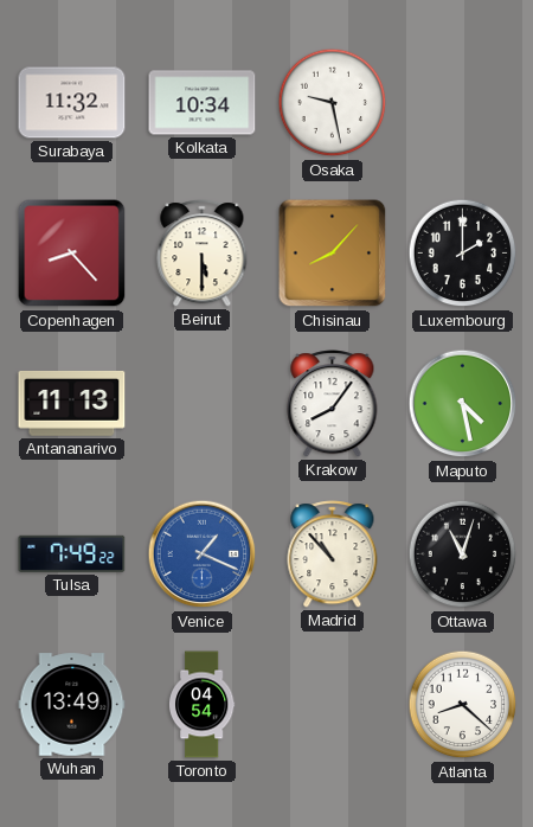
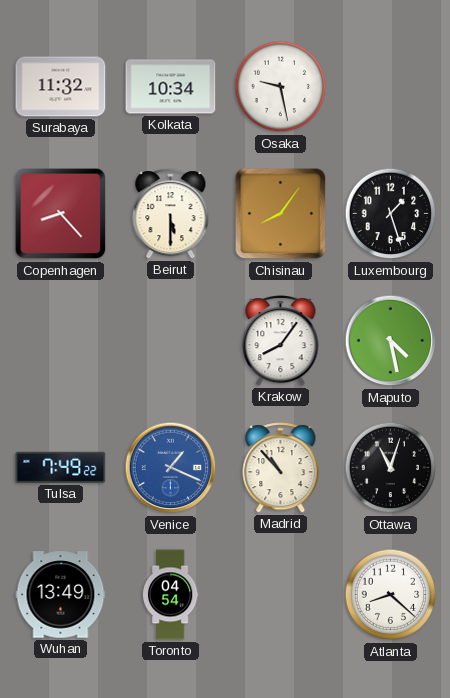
Chisinau: 8:07 -> 8:06
Luxembourg: 2:00 -> 1:27
Antananarivo: 11:13 -> none
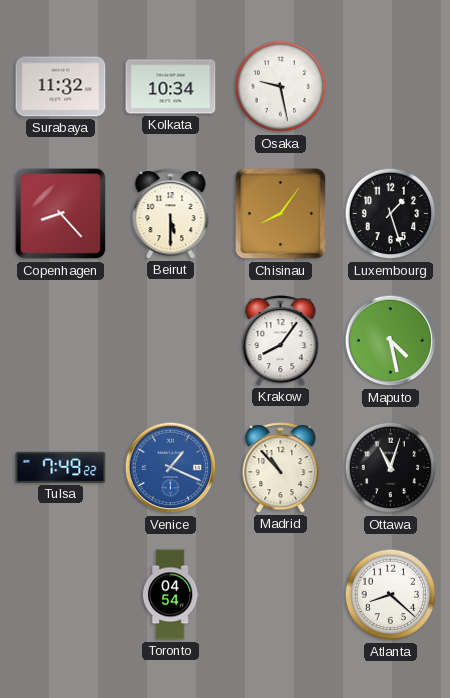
Wuhan: 13:49 -> none
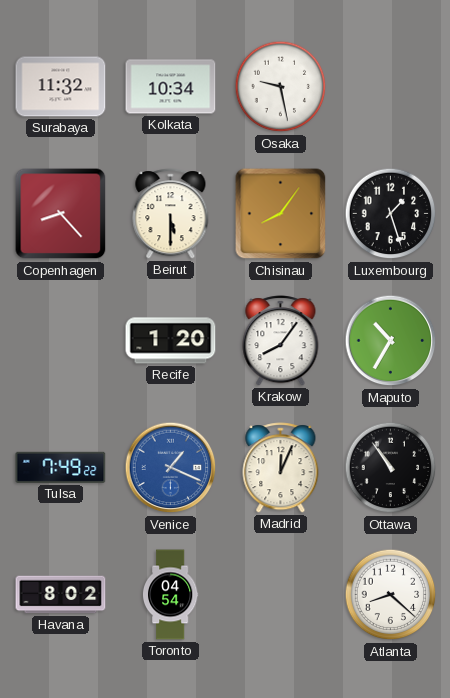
Recife: none -> 1:20
Maputo: 4:28 -> 10:35
Madrid: 10:53 -> 12:04
Ottawa: 11:03 -> 10:54
Havana: none -> 8:02
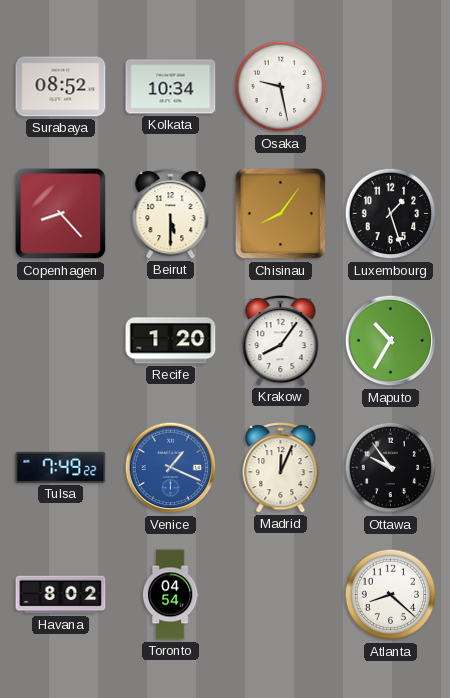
Surabaya: 11:32 -> 08:52
Ottawa: 10:54 -> 9:54
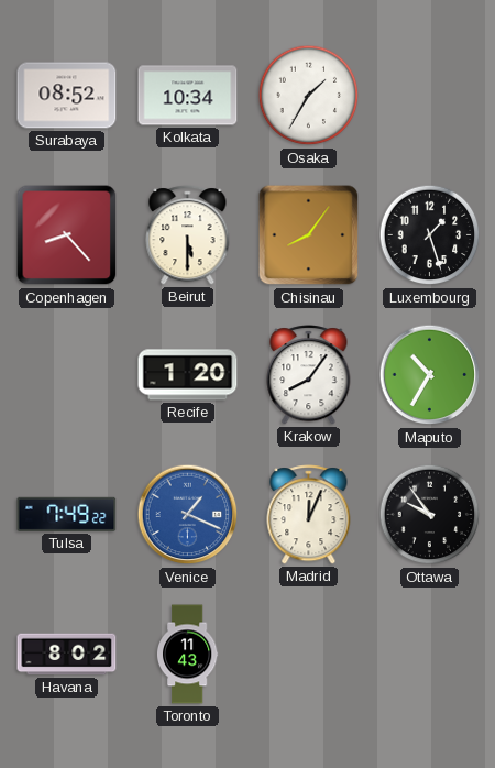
Osaka: 9:28 -> 1:35
Toronto: 04:54 -> 11:43
Atlanta: 8:22 -> none
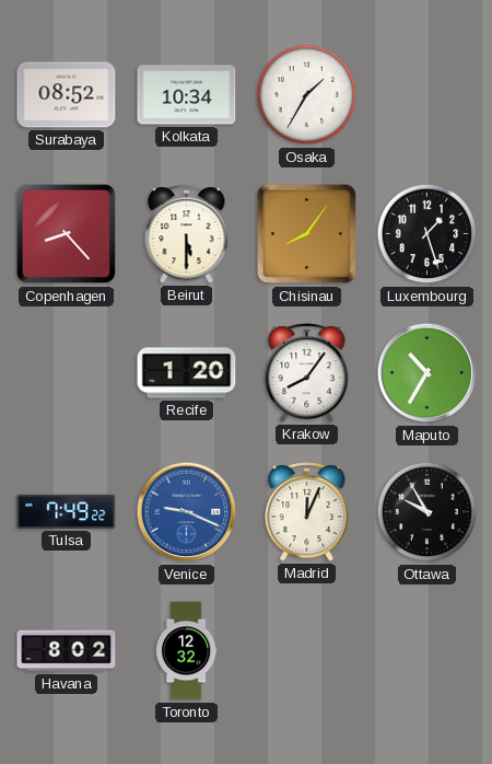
Venice: 1:19 -> 9:19
Ottawa: 9:54 -> 9:55
Toronto: 11:43 -> 12:32
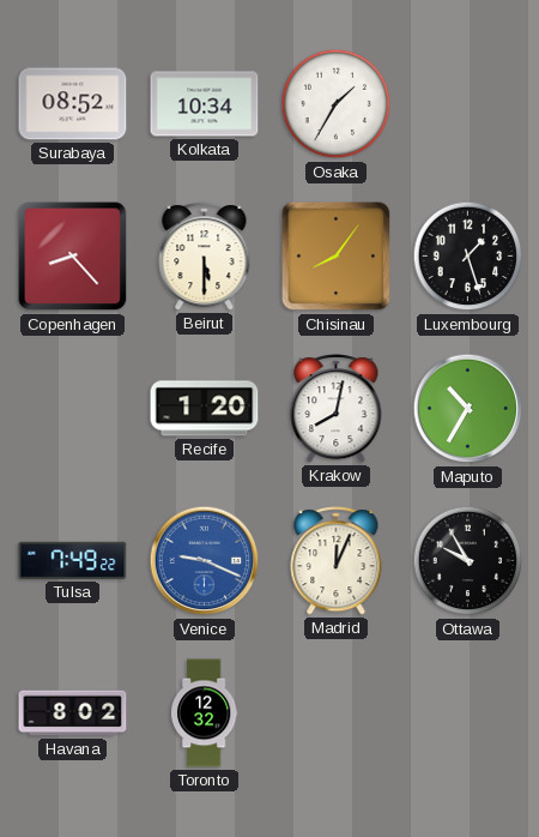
Krakow: 8:06 -> 8:02
